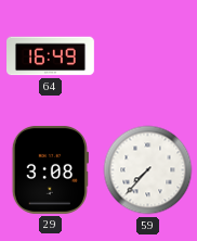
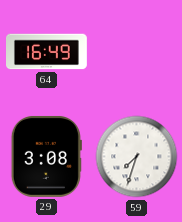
59: 7:37 -> 7:33
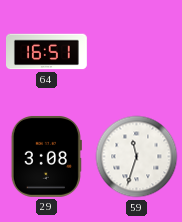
64: 16:49 -> 16:51
59: 7:33 -> 11:33
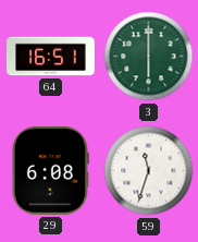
3: none -> 6:00
29: 3:08 -> 6:08
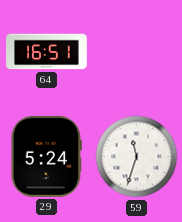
3: 6:00 -> none
29: 6:08 -> 5:24
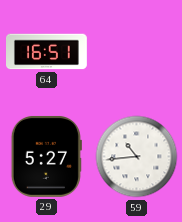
29: 5:24 -> 5:27
59: 11:33 -> 10:44
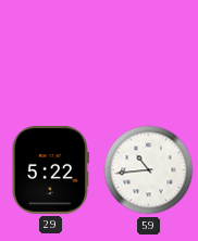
64: 16:51 -> none
29: 5:27 -> 5:22
